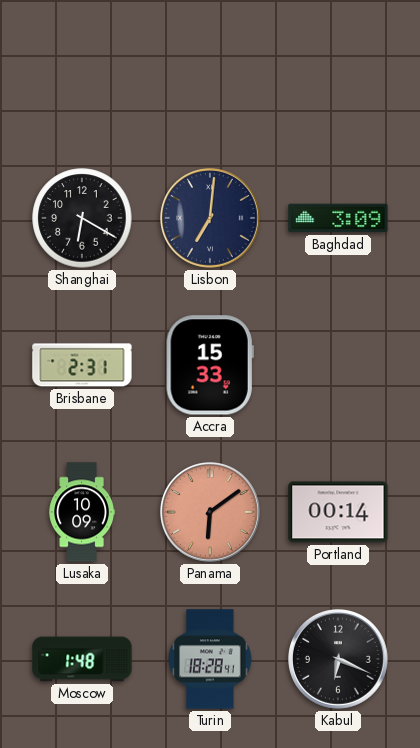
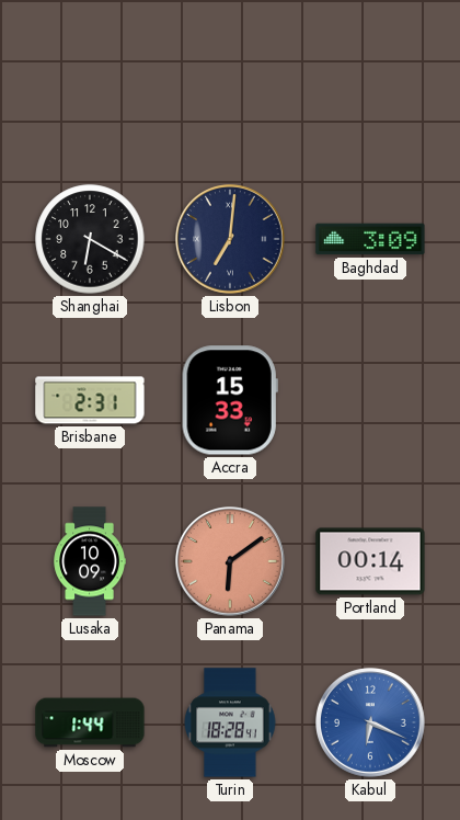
Moscow: 1:48 -> 1:44
Kabul dial: black -> blue
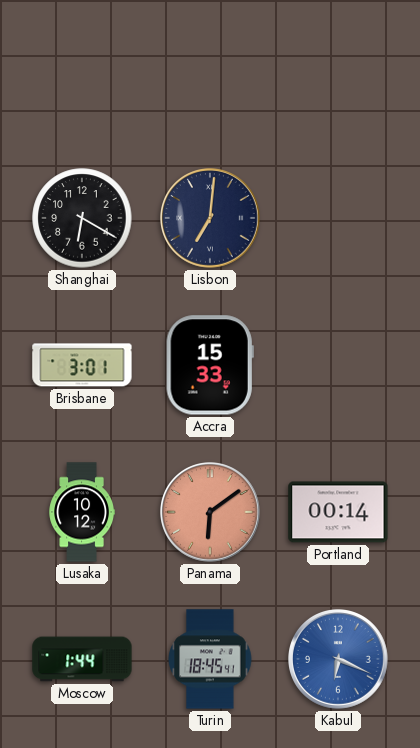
Baghdad: 3:09 -> none
Brisbane: 2:31 -> 3:01
Lusaka: 10:09 -> 10:12
Turin: 18:28 -> 18:45
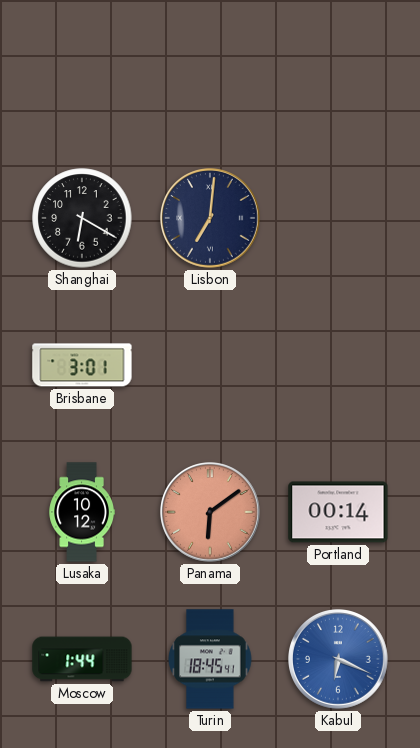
Accra: 15:33 -> none
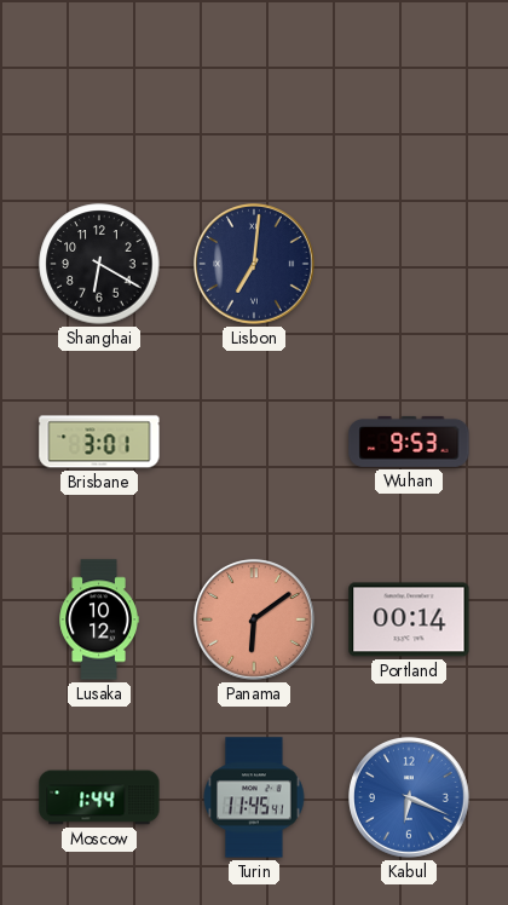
Wuhan: none -> 9:53
Turin: 18:45 -> 11:45
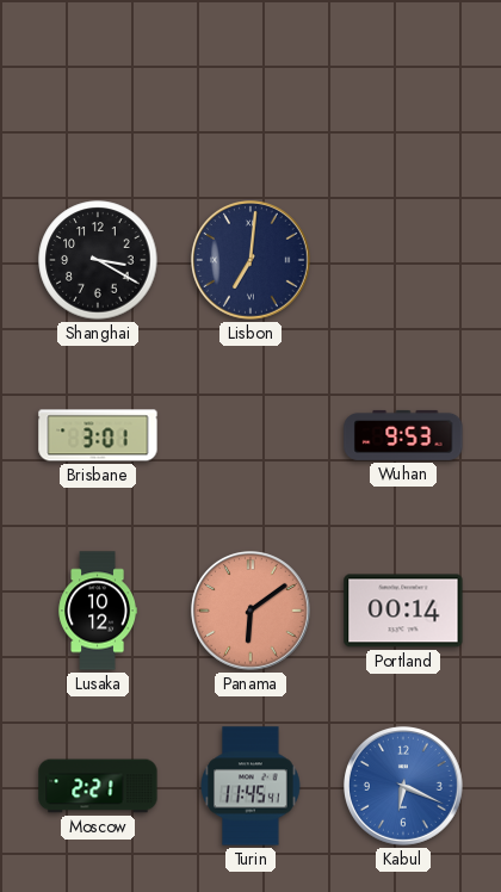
Shanghai: 6:20 -> 3:20
Moscow: 1:44 -> 2:21
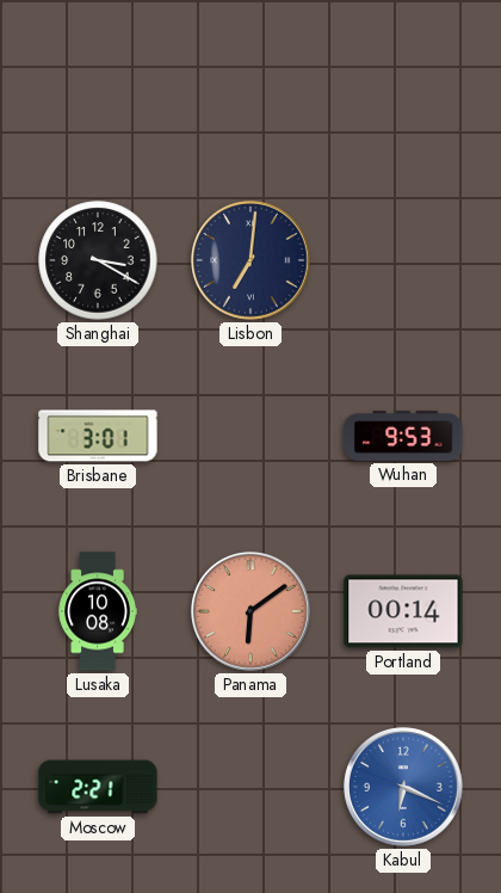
Lusaka: 10:12 -> 10:08
Turin: 11:45 -> none
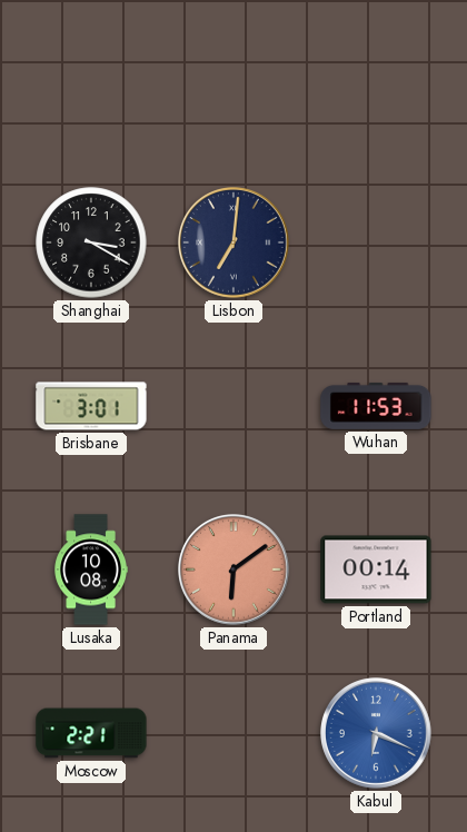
Wuhan: 9:53 -> 11:53
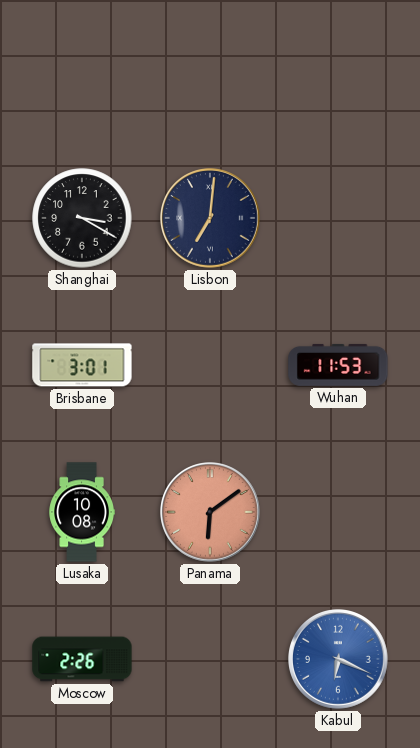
Portland: 00:14 -> none
Moscow: 2:21 -> 2:26
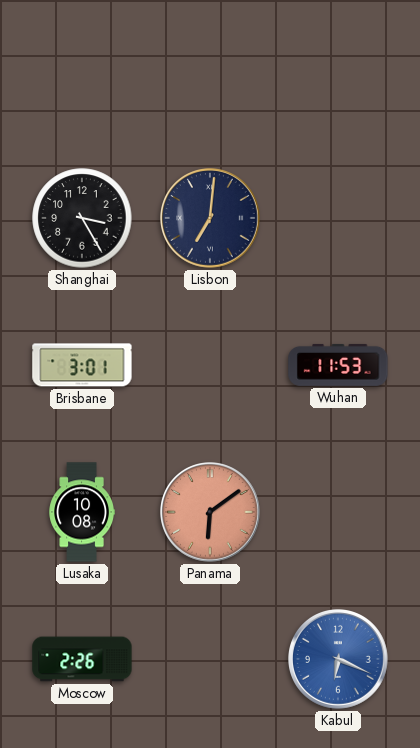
Shanghai: 3:20 -> 3:25
